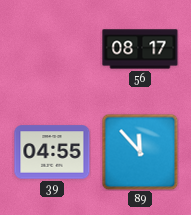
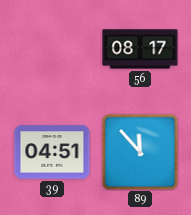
39: 04:55 -> 04:51
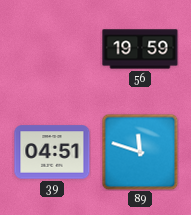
56: 08:17 -> 19:59
89: 11:53 -> 11:48
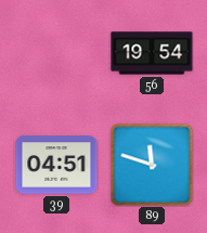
56: 19:59 -> 19:54
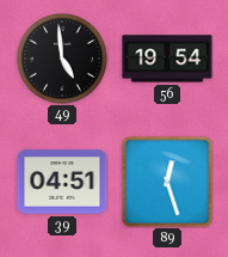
49: none -> 4:59
89: 11:48 -> 12:27
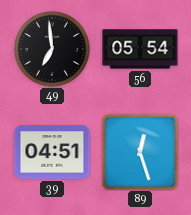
49: 4:59 -> 6:59
56: 19:54 -> 05:54
